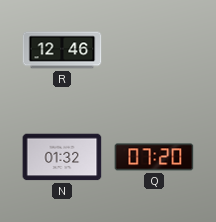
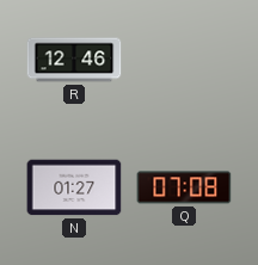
N: 01:32 -> 01:27
Q: 07:20 -> 07:08
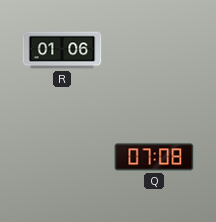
R: 12:46 -> 01:06
N: 01:27 -> none
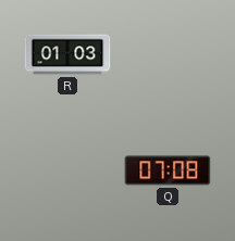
R: 01:06 -> 01:03
